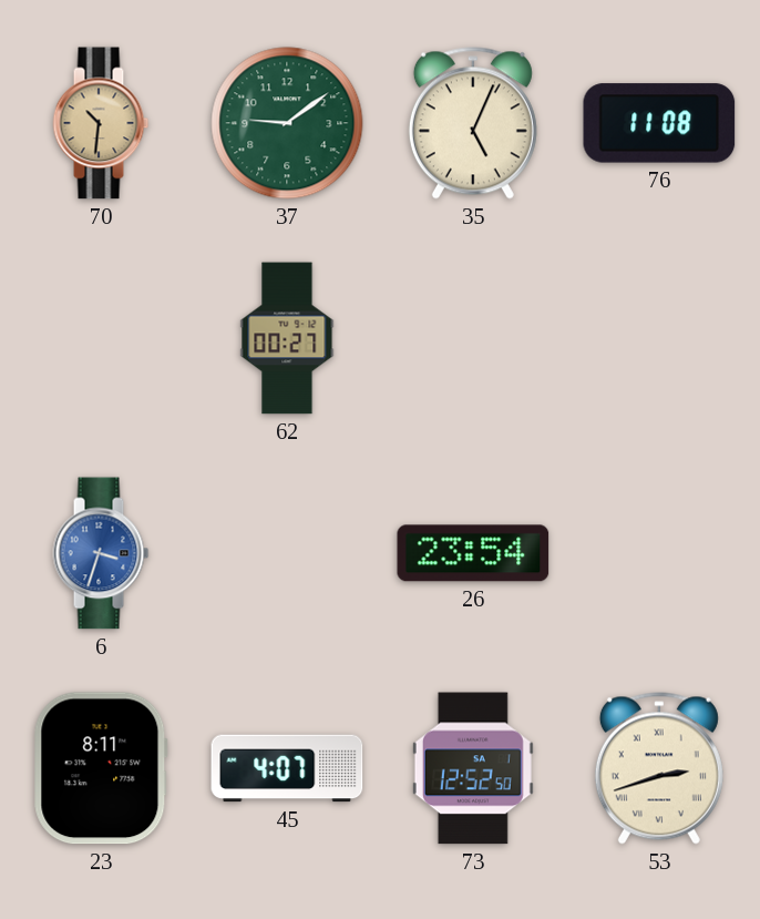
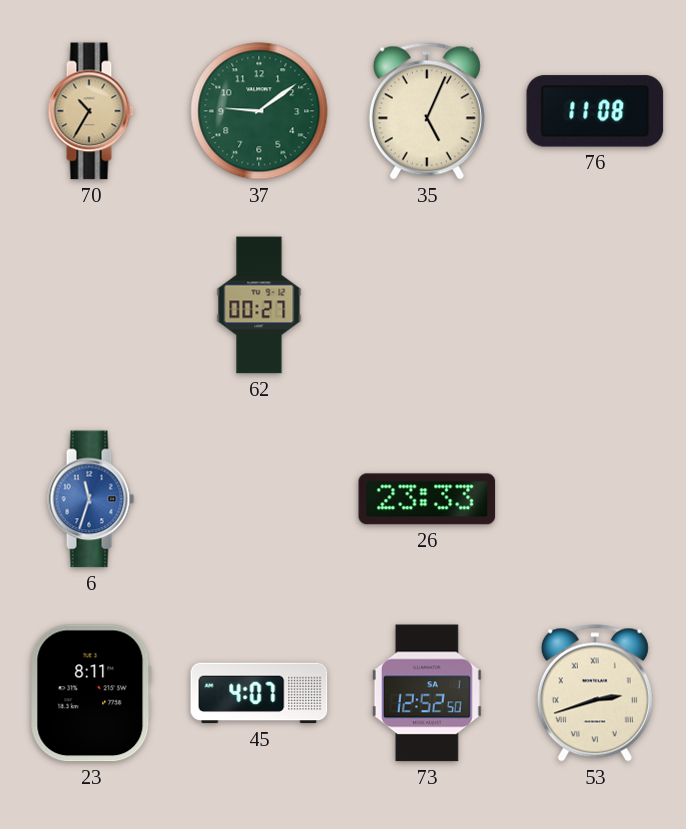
70: 10:31 -> 10:35
6: 3:33 -> 11:33
26: 23:54 -> 23:33
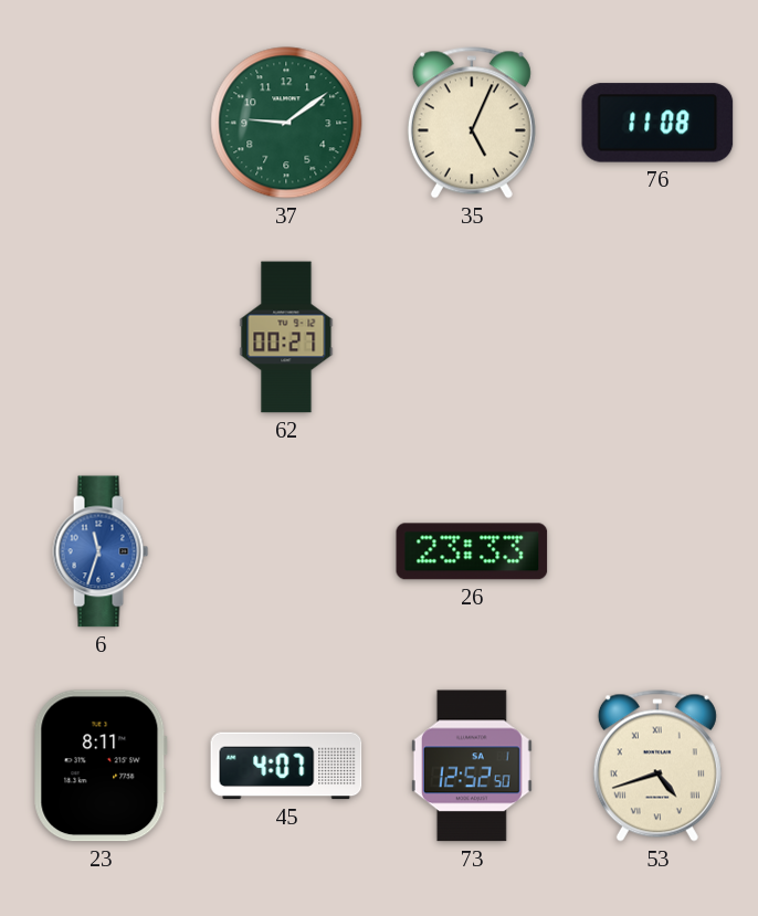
70: 10:35 -> none
53: 2:42 -> 4:42
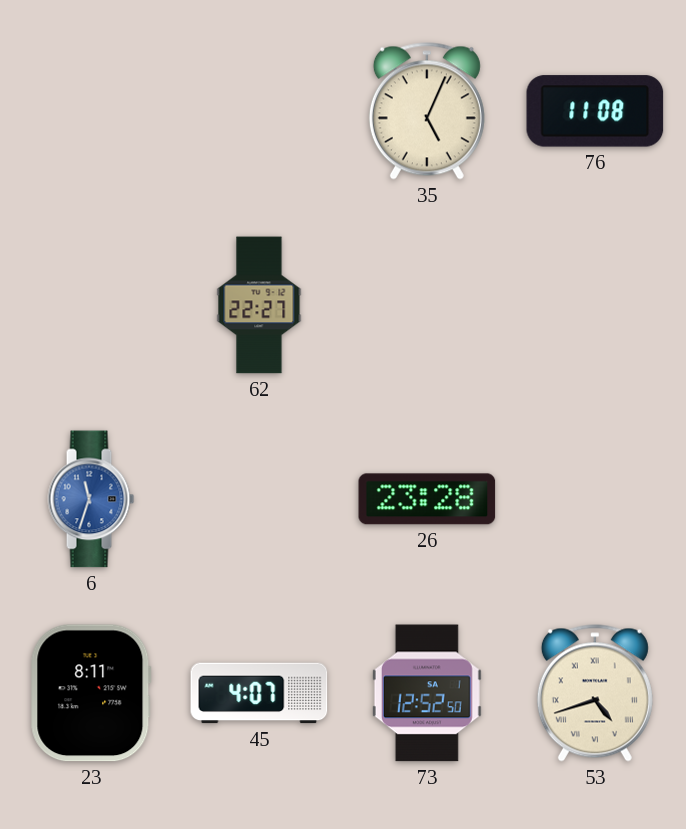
37: 9:09 -> none
62: 00:27 -> 22:27
26: 23:33 -> 23:28
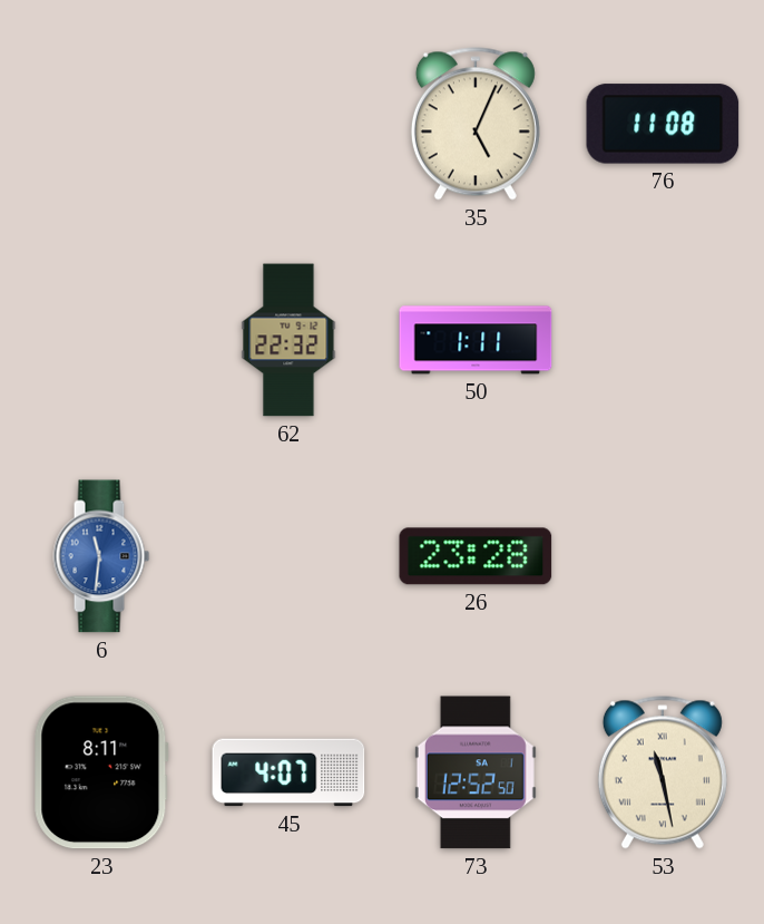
62: 22:27 -> 22:32
50: none -> 1:11
6: 11:33 -> 11:31
53: 4:42 -> 11:28
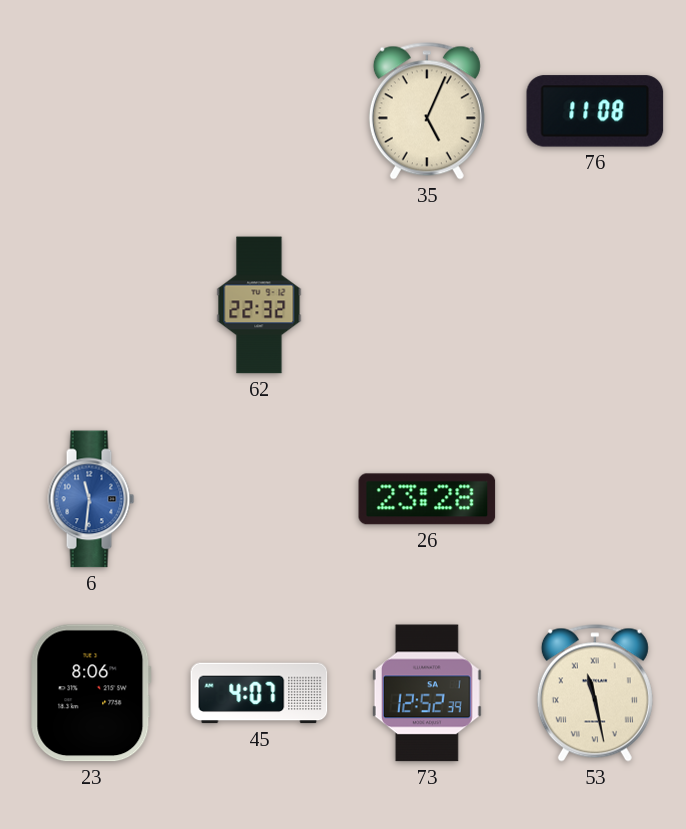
50: 1:11 -> none
23: 8:11 -> 8:06
73: 12:52:50 -> 12:52:39
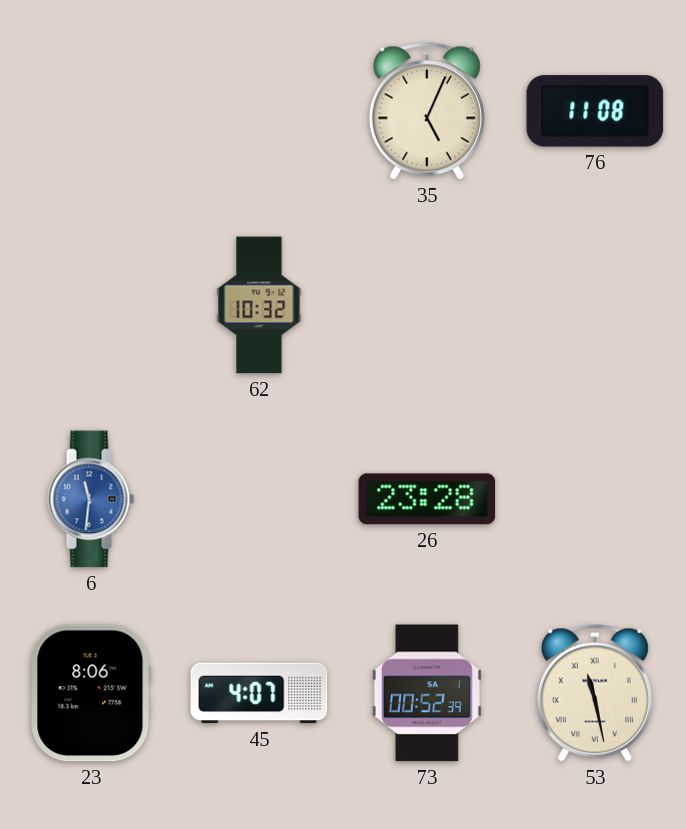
62: 22:32 -> 10:32
73: 12:52 -> 00:52
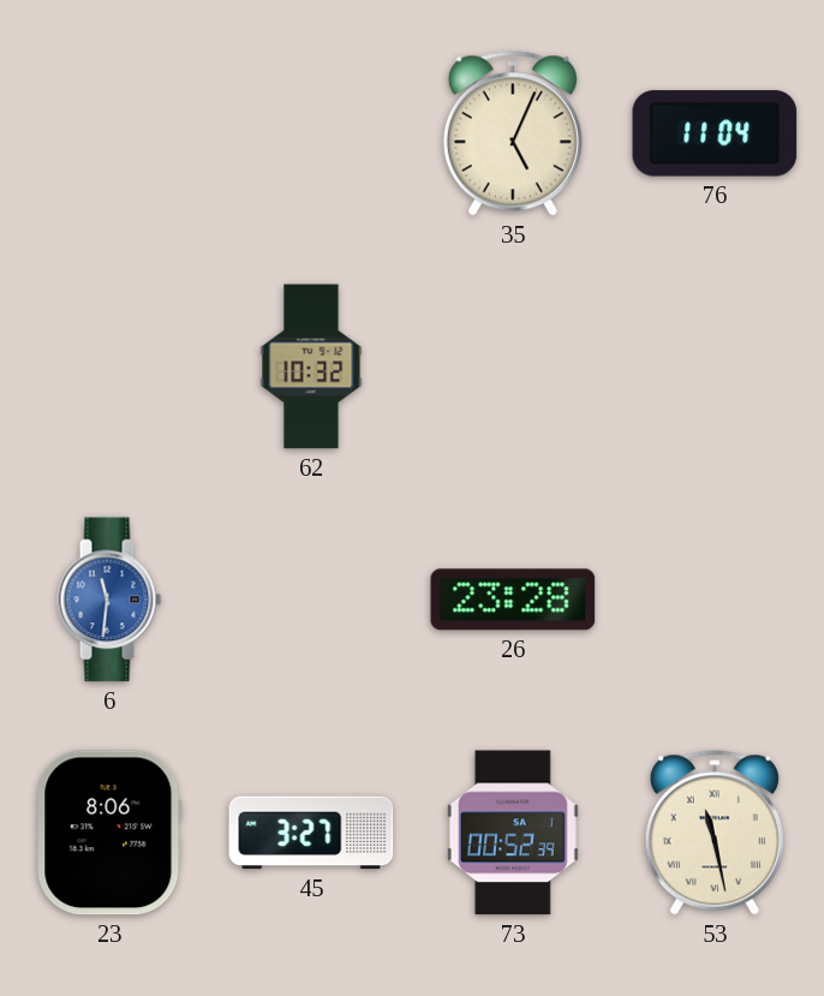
76: 11:08 -> 11:04
45: 4:07 -> 3:27
